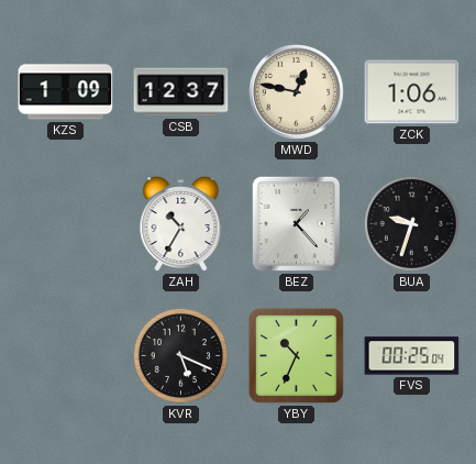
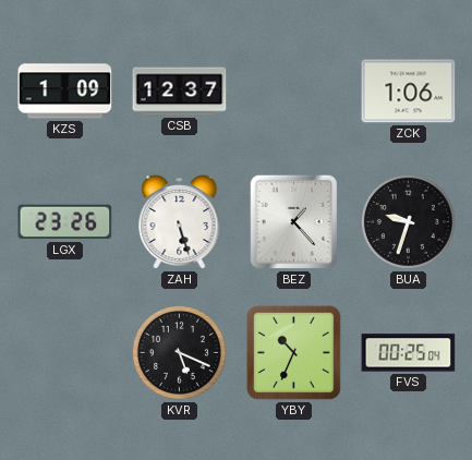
MWD: 12:47 -> none
LGX: none -> 23:26
ZAH: 10:35 -> 5:27
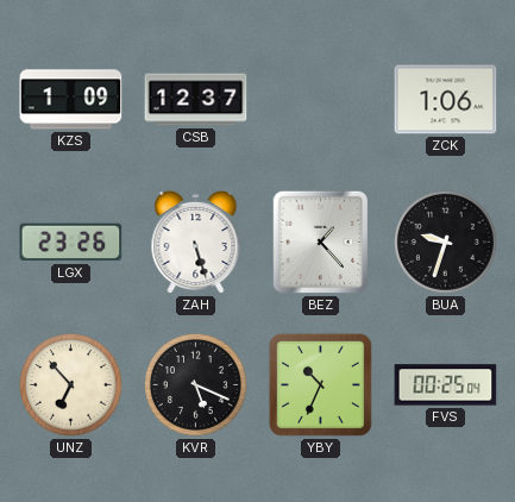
UNZ: none -> 6:53
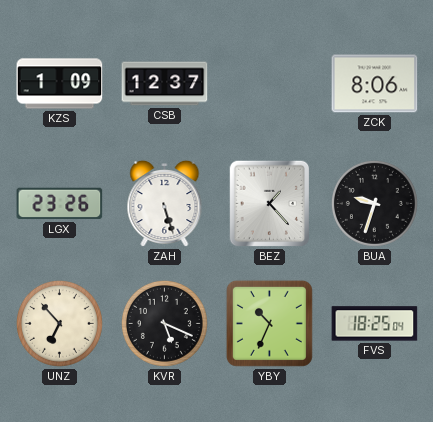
ZCK: 1:06 -> 8:06
FVS: 00:25 -> 18:25
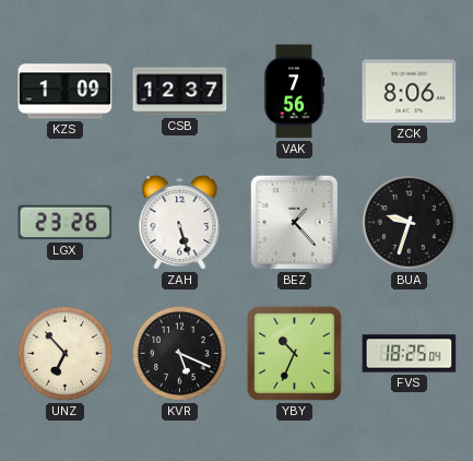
VAK: none -> 7:56
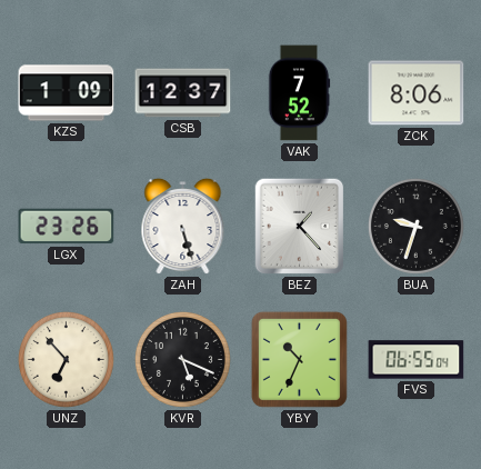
VAK: 7:56 -> 7:52
FVS: 18:25 -> 06:55
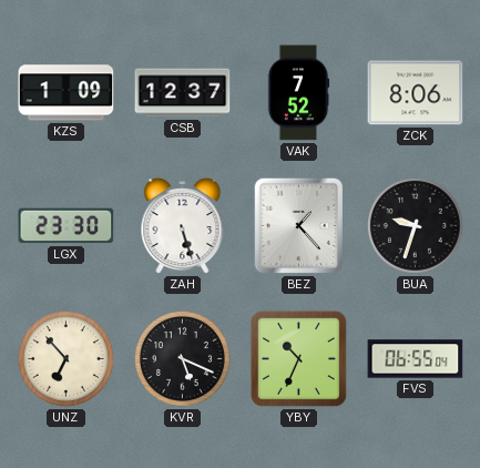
LGX: 23:26 -> 23:30
